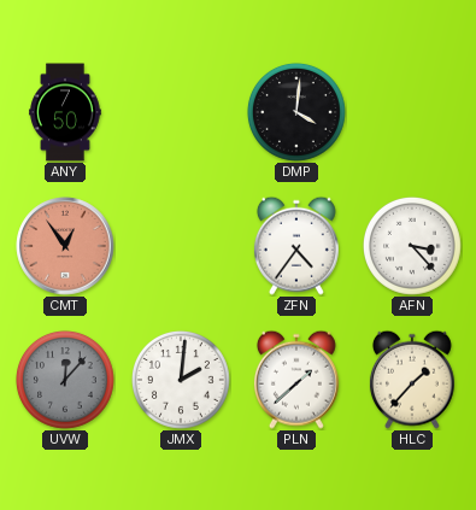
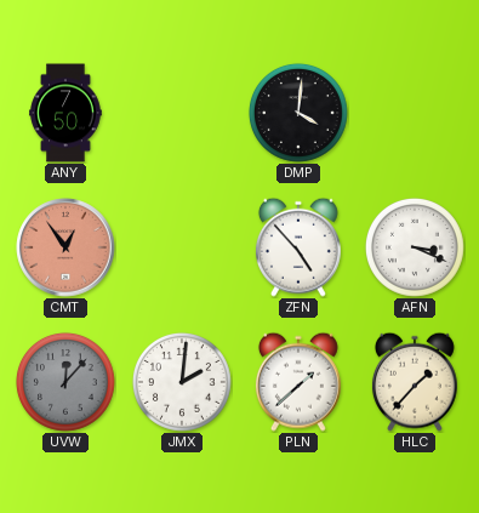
ZFN: 4:36 -> 4:53
AFN: 3:23 -> 3:19
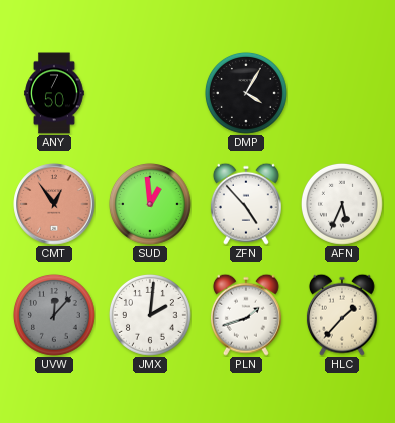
DMP: 4:01 -> 4:05
SUD: none -> 12:59
AFN: 3:19 -> 5:34
PLN: 1:38 -> 1:42
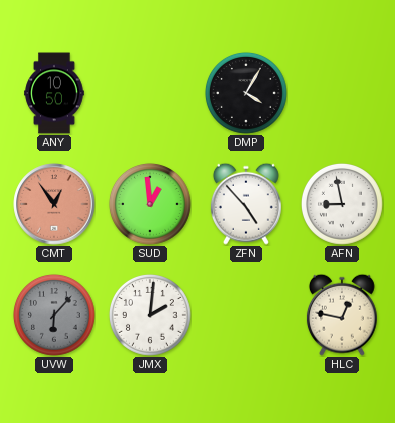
ANY: 7:50 -> 10:50
AFN: 5:34 -> 8:58
UVW: 12:07 -> 6:07
PLN: 1:42 -> none
HLC: 1:37 -> 12:47
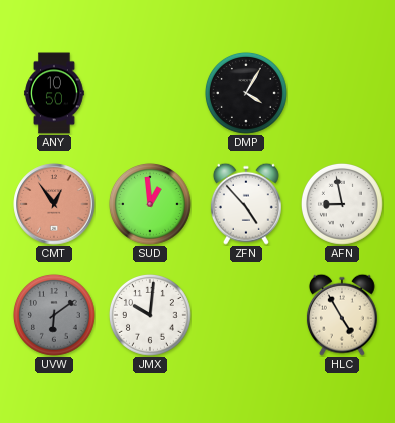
UVW: 6:07 -> 6:09
JMX: 2:01 -> 10:01
HLC: 12:47 -> 4:55
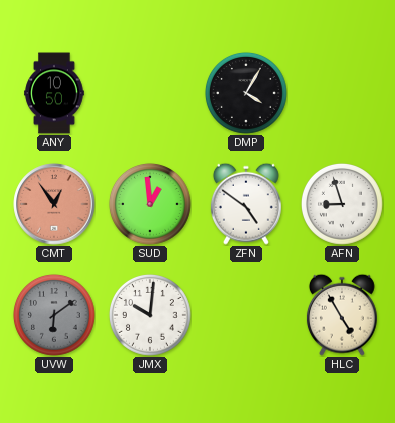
ZFN: 4:53 -> 4:51
AFN: 8:58 -> 8:57
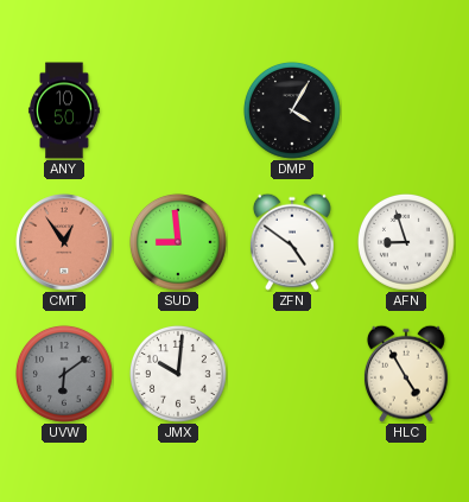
SUD: 12:59 -> 8:59
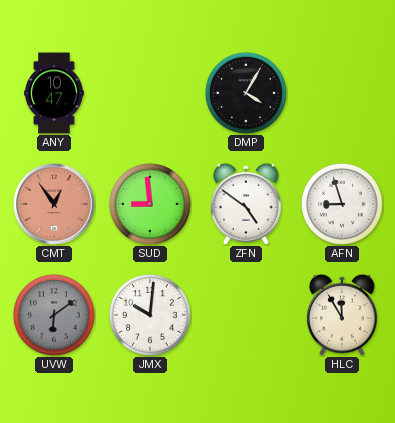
ANY: 10:50 -> 10:47
HLC: 4:55 -> 11:55
